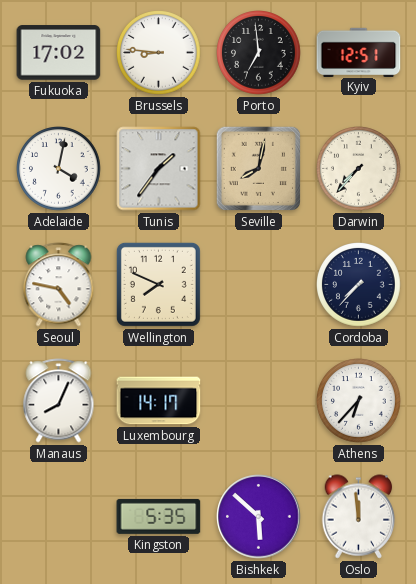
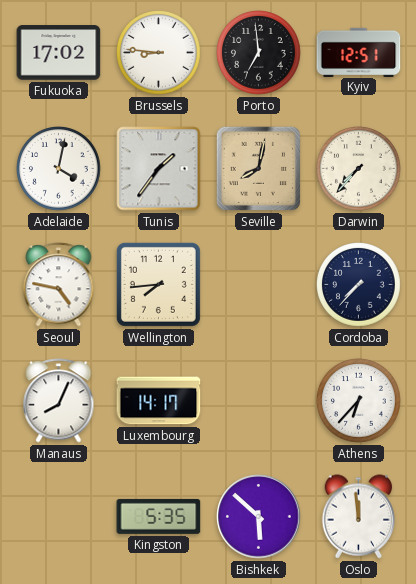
Wellington: 7:49 -> 7:44
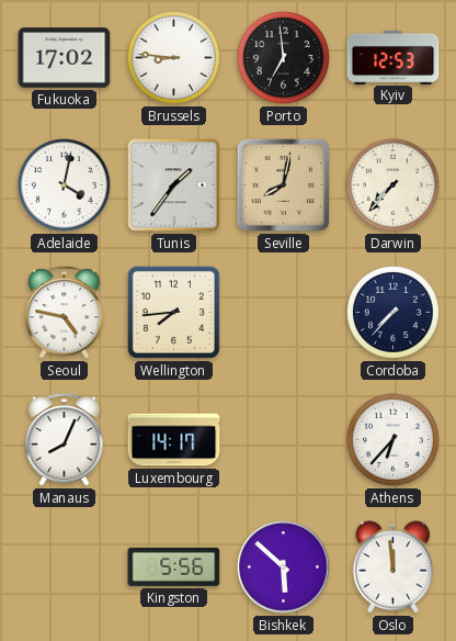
Kyiv: 12:51 -> 12:53
Kingston: 5:35 -> 5:56
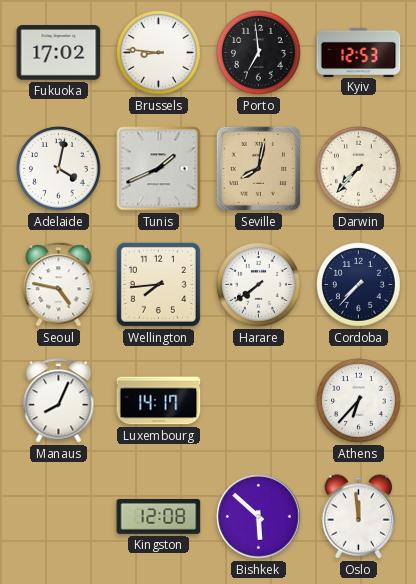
Tunis: 1:36 -> 1:41
Harare: none -> 7:39
Kingston: 5:56 -> 12:08
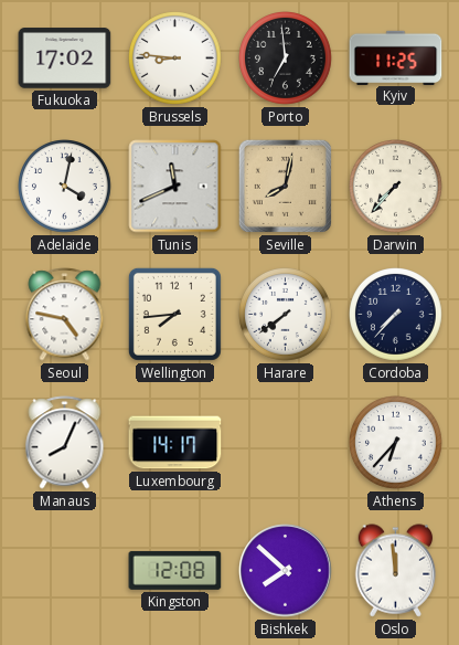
Kyiv: 12:53 -> 11:25
Tunis: 1:41 -> 11:41
Bishkek: 5:52 -> 7:52
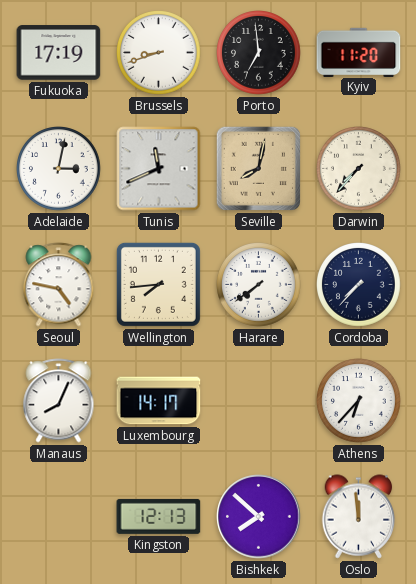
Fukuoka: 17:02 -> 17:19
Brussels: 8:46 -> 8:42
Kyiv: 11:25 -> 11:20
Adelaide: 4:02 -> 3:02
Kingston: 12:08 -> 12:13
